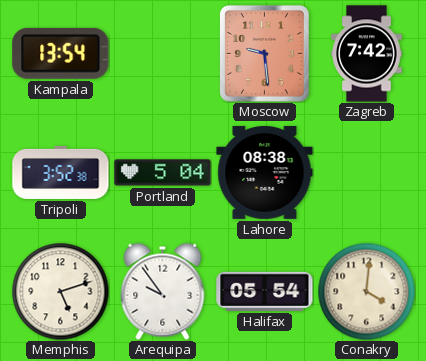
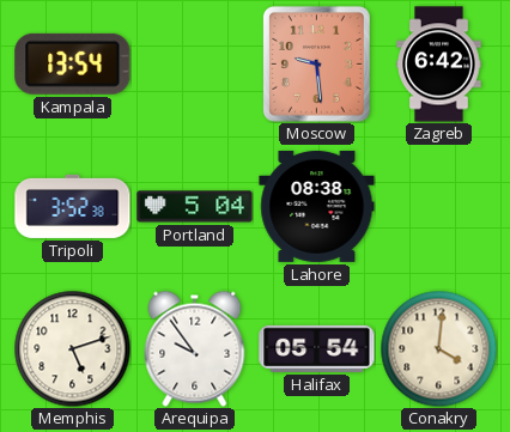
Zagreb: 7:42 -> 6:42
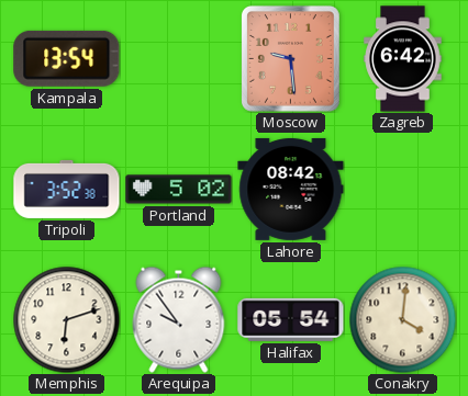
Portland: 5:04 -> 5:02
Lahore: 08:38 -> 08:42
Memphis: 5:12 -> 6:12
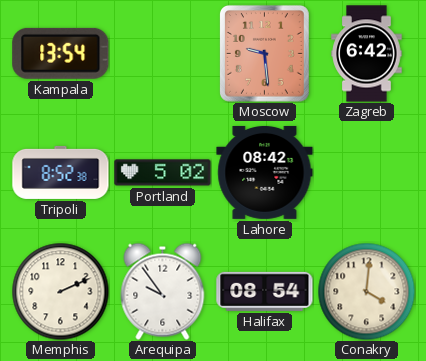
Tripoli: 3:52 -> 8:52
Memphis: 6:12 -> 2:11
Halifax: 05:54 -> 08:54
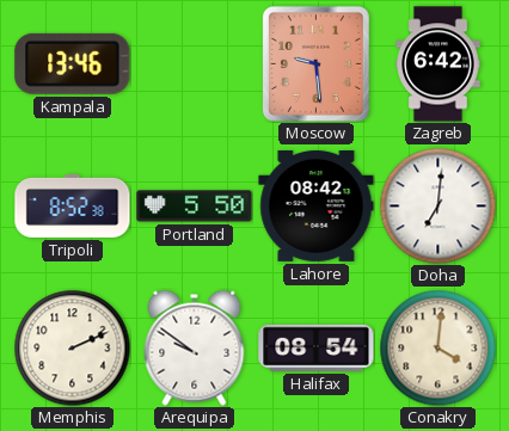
Kampala: 13:54 -> 13:46
Portland: 5:02 -> 5:50
Doha: none -> 7:01
Arequipa: 9:54 -> 9:51
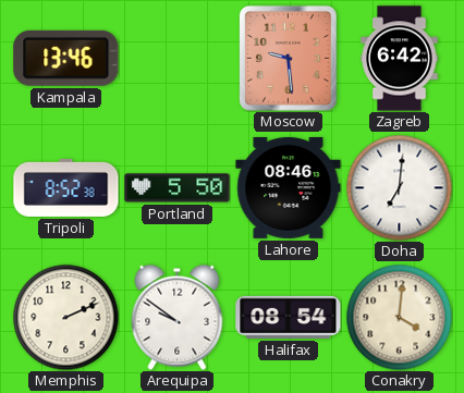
Lahore: 08:42 -> 08:46
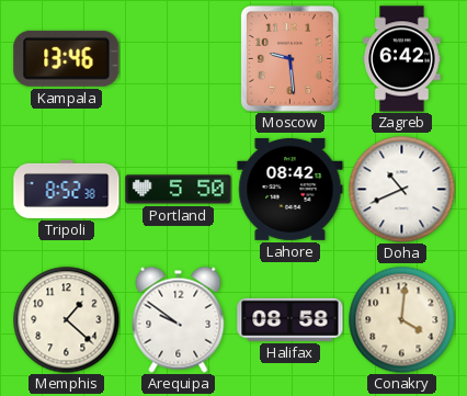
Lahore: 08:46 -> 08:42
Doha: 7:01 -> 10:41
Memphis: 2:11 -> 1:22
Halifax: 08:54 -> 08:58
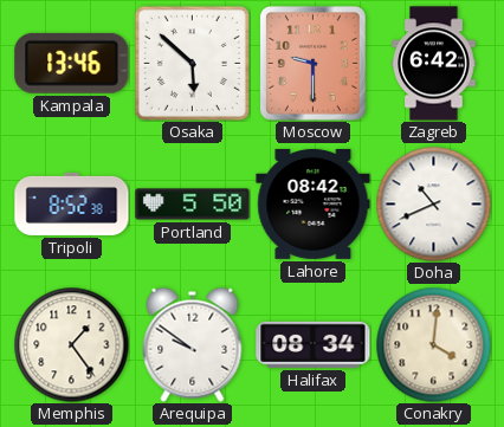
Osaka: none -> 5:52
Moscow: 9:29 -> 9:30
Memphis: 1:22 -> 1:24
Halifax: 08:58 -> 08:34
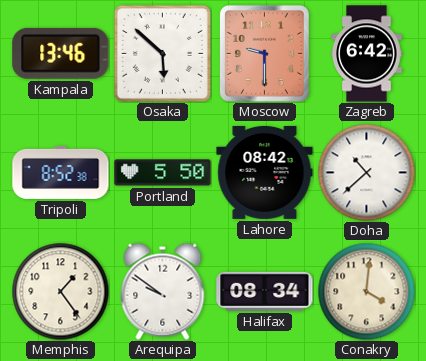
Doha: 10:41 -> 10:38
